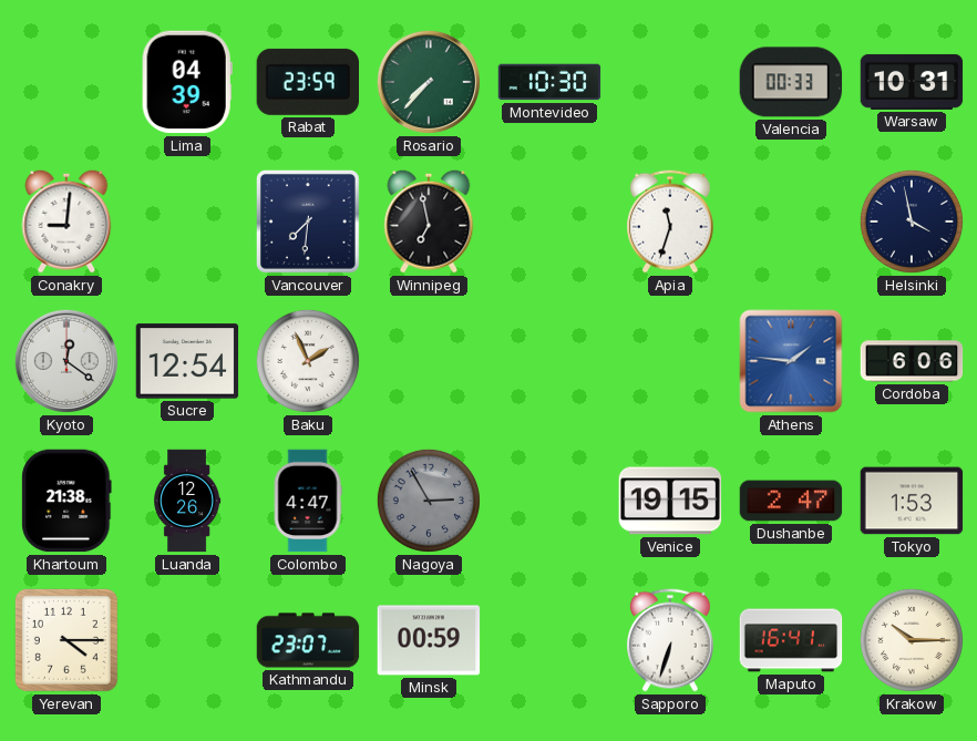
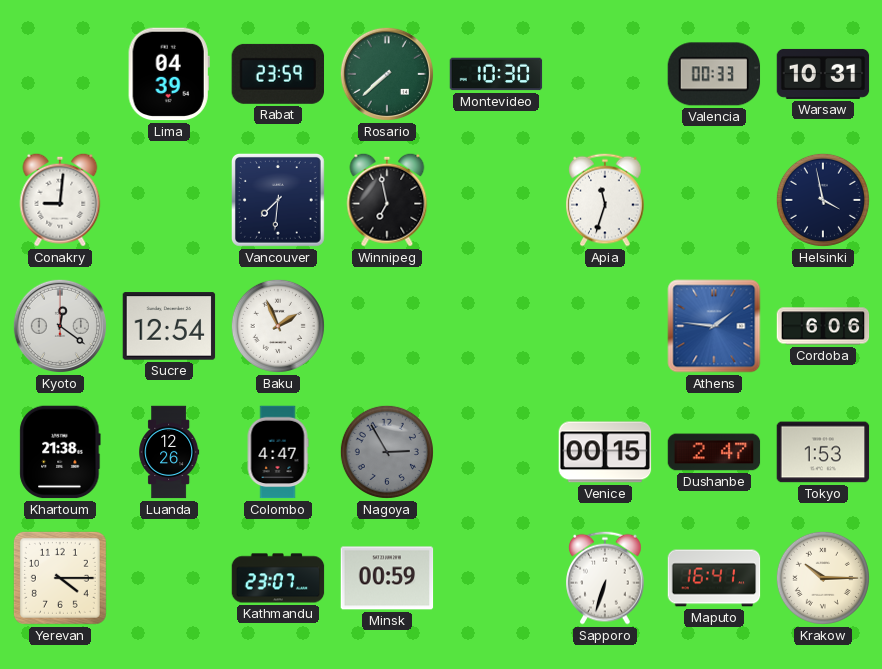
Rosario: 7:37 -> 7:38
Venice: 19:15 -> 00:15
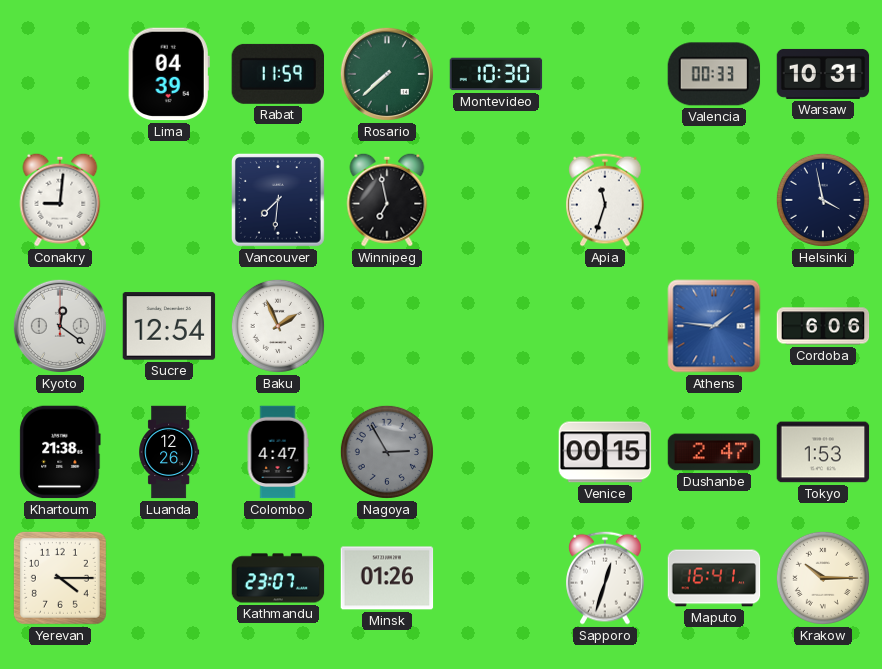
Rabat: 23:59 -> 11:59
Minsk: 00:59 -> 01:26
Sapporo: 6:33 -> 12:33
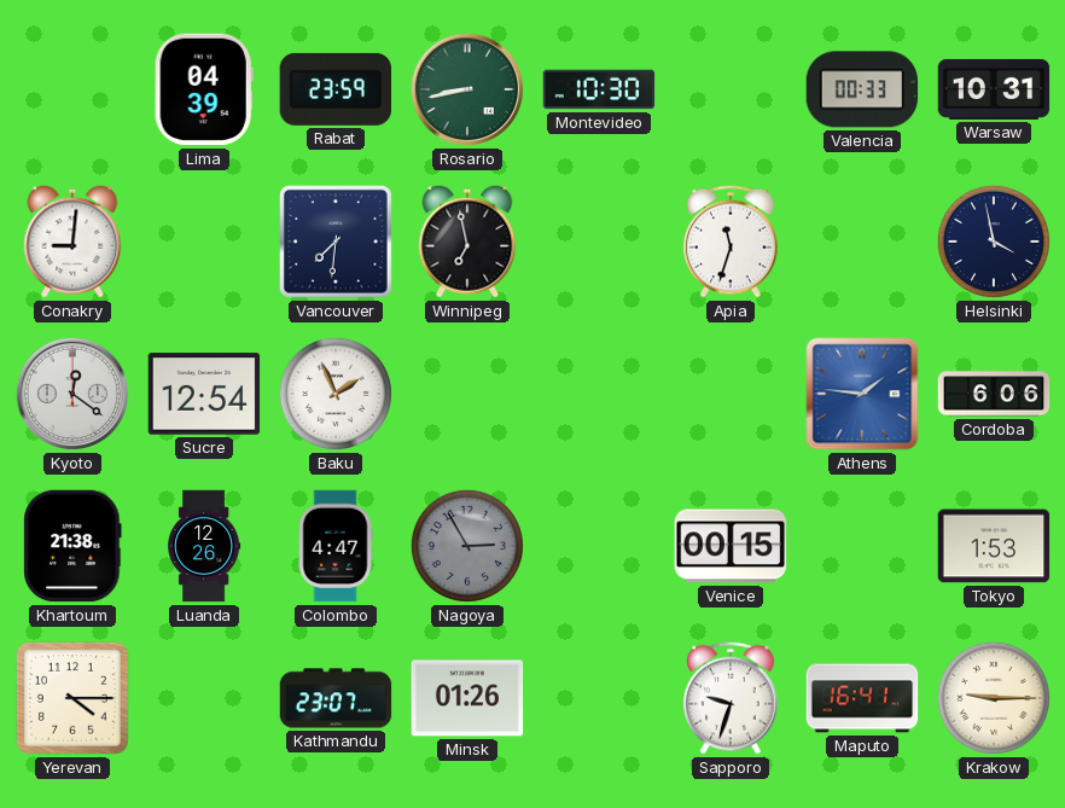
Rabat: 11:59 -> 23:59
Rosario: 7:38 -> 8:43
Dushanbe: 2:47 -> none
Sapporo: 12:33 -> 9:33
Krakow: 10:15 -> 9:15
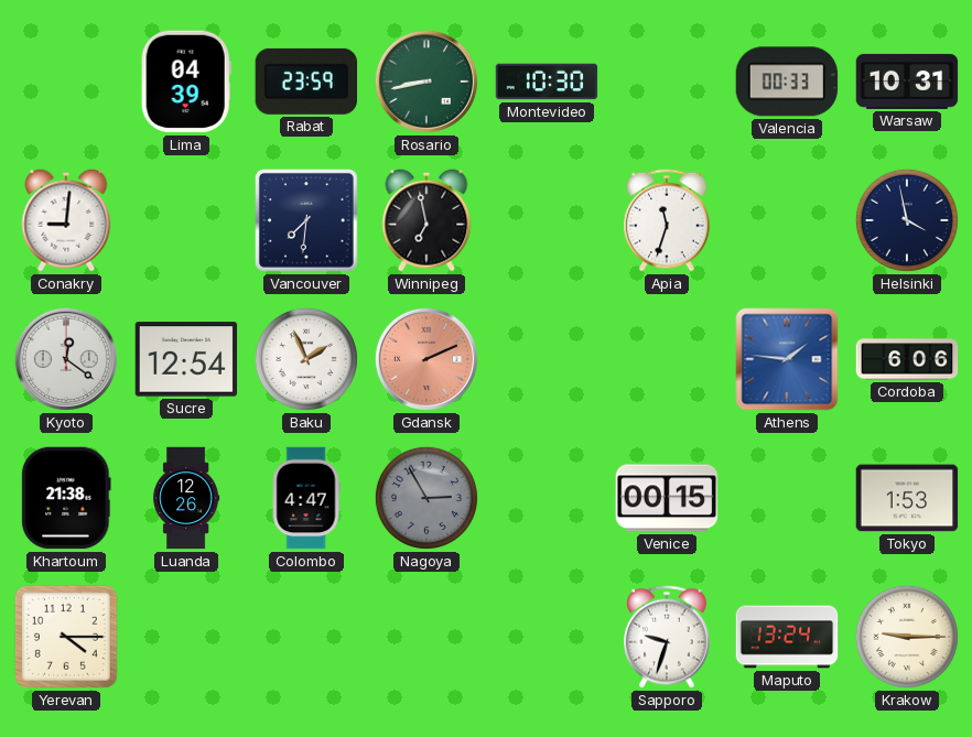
Gdansk: none -> 2:11
Kathmandu: 23:07 -> none
Minsk: 01:26 -> none
Maputo: 16:41 -> 13:24
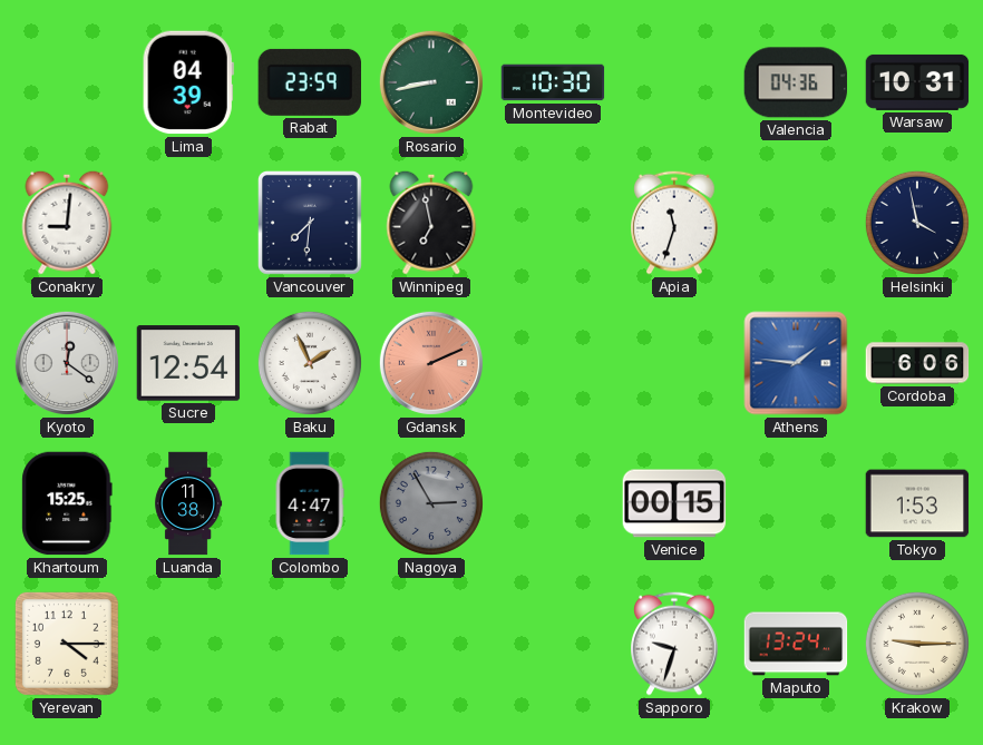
Valencia: 00:33 -> 04:36
Khartoum: 21:38 -> 15:25
Luanda: 12:26 -> 11:38
